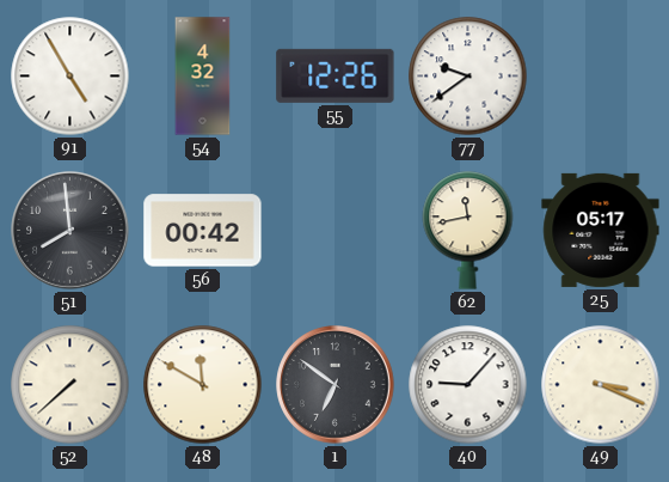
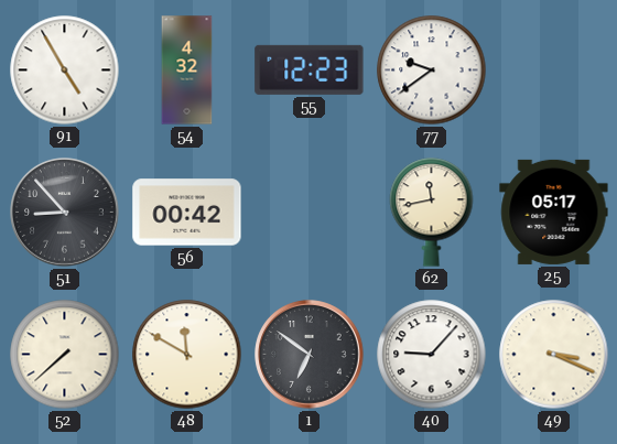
55: 12:26 -> 12:23
51: 7:59 -> 8:53
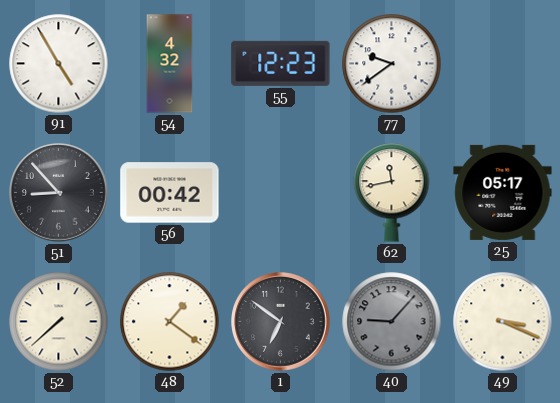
48: 11:50 -> 1:21
40 dial: white -> grey
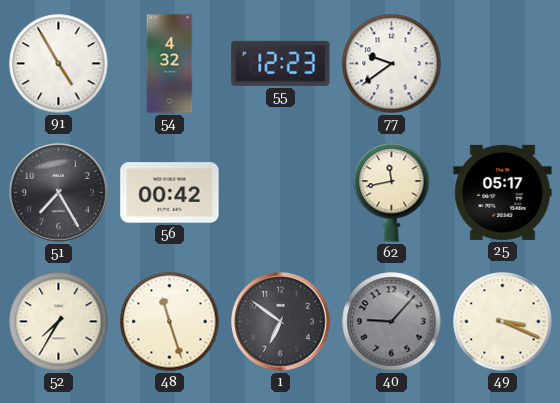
51: 8:53 -> 7:25
52: 7:38 -> 7:35
48: 1:21 -> 11:27
